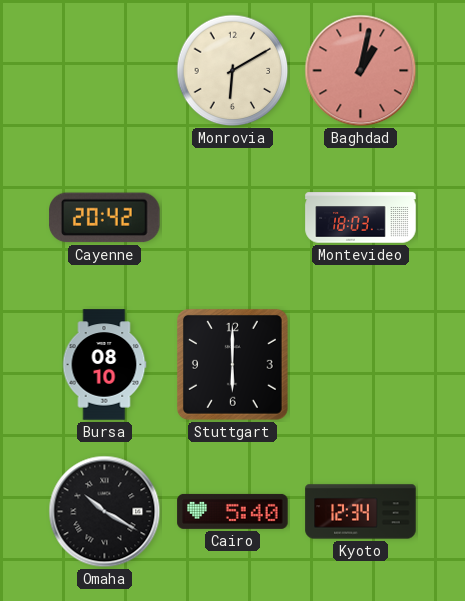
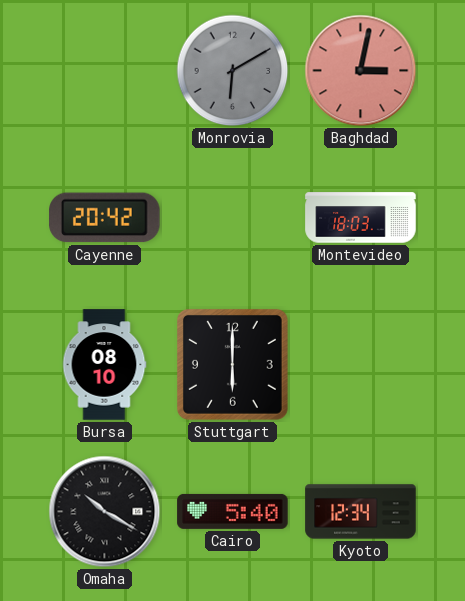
Monrovia dial: cream -> grey
Baghdad: 1:02 -> 3:02
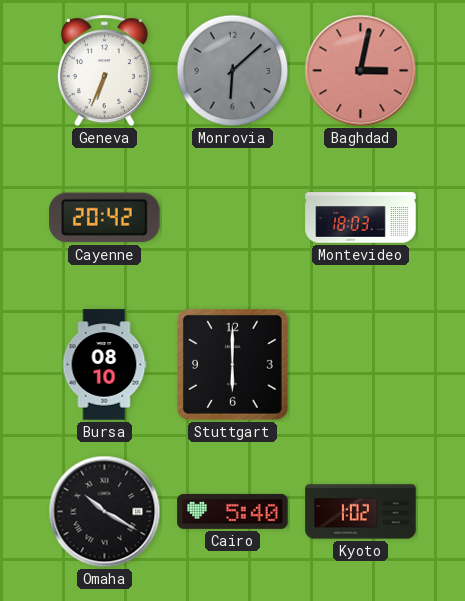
Geneva: none -> 6:34
Monrovia: 6:10 -> 6:08
Kyoto: 12:34 -> 1:02
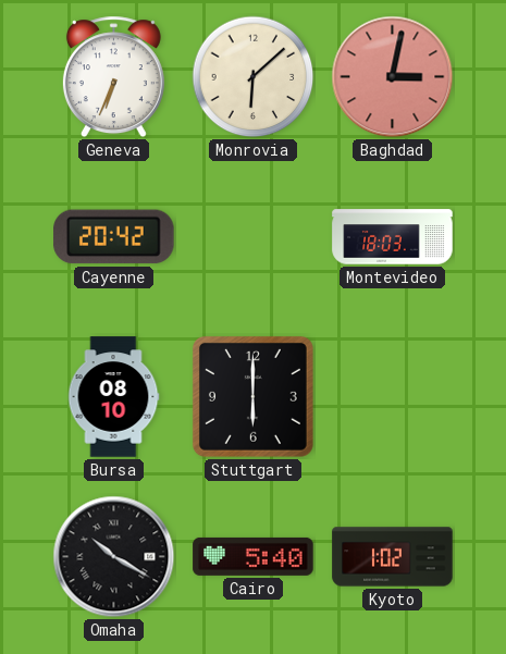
Monrovia dial: grey -> cream
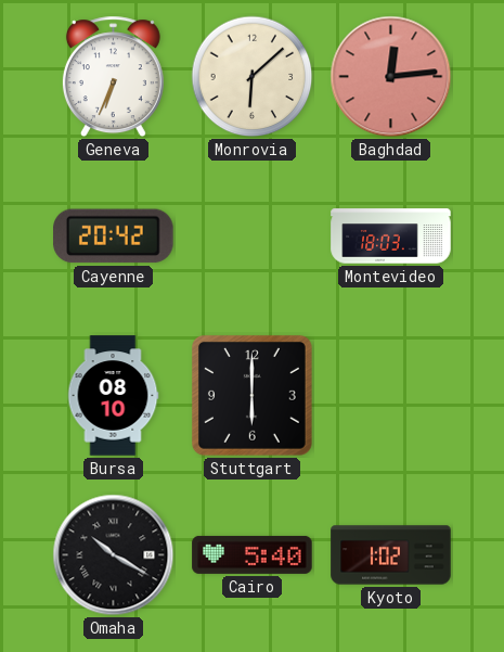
Baghdad: 3:02 -> 12:14
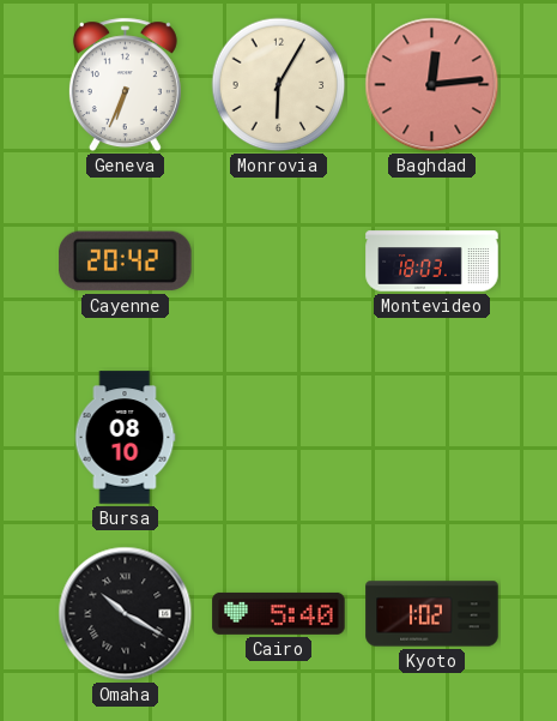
Monrovia: 6:08 -> 6:05
Stuttgart: 6:00 -> none
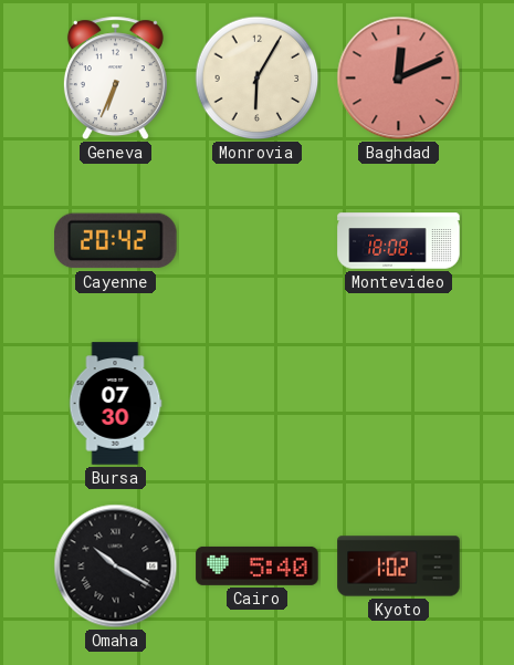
Baghdad: 12:14 -> 12:11
Montevideo: 18:03 -> 18:08
Bursa: 08:10 -> 07:30
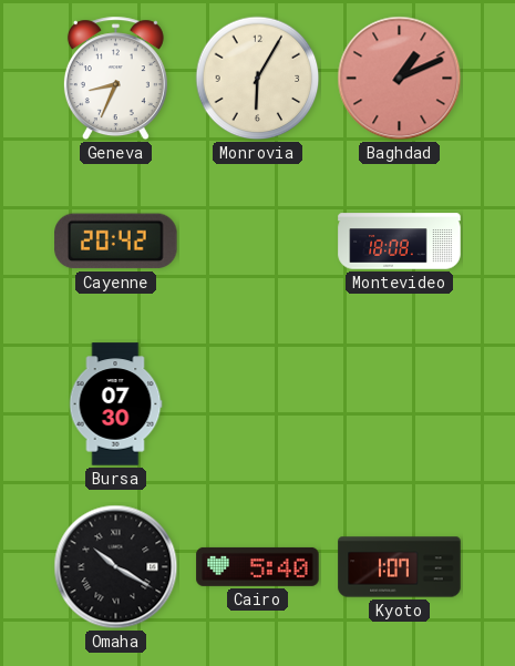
Geneva: 6:34 -> 8:34
Baghdad: 12:11 -> 1:11
Kyoto: 1:02 -> 1:07
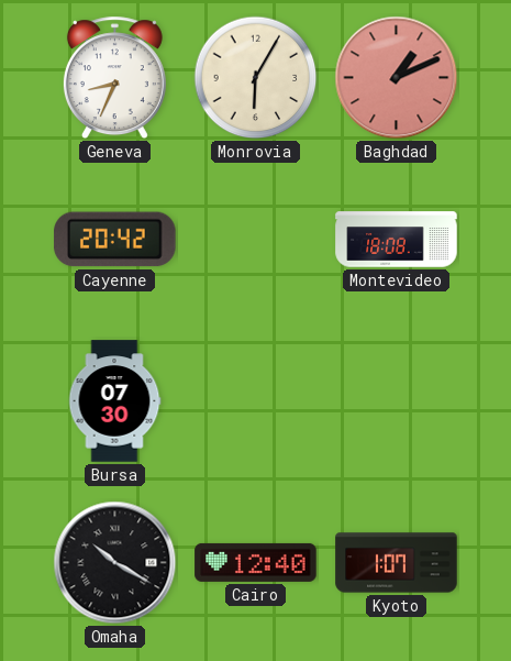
Cairo: 5:40 -> 12:40
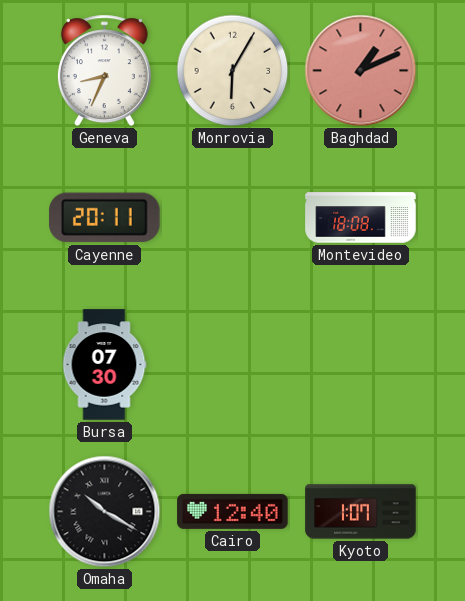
Cayenne: 20:42 -> 20:11
